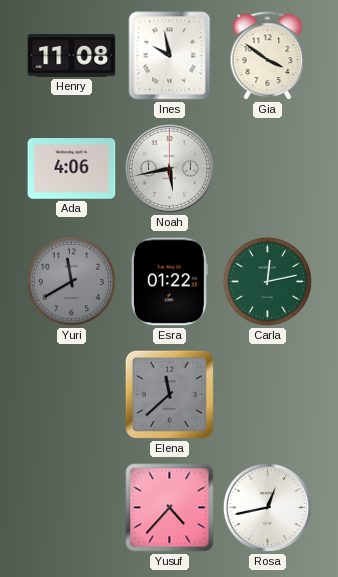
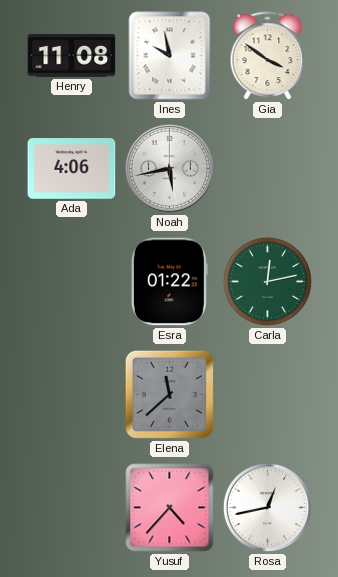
Yuri: 11:40 -> none
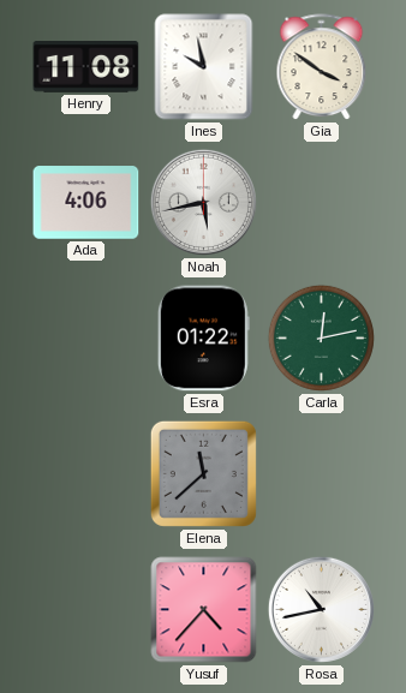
Rosa: 12:43 -> 10:43
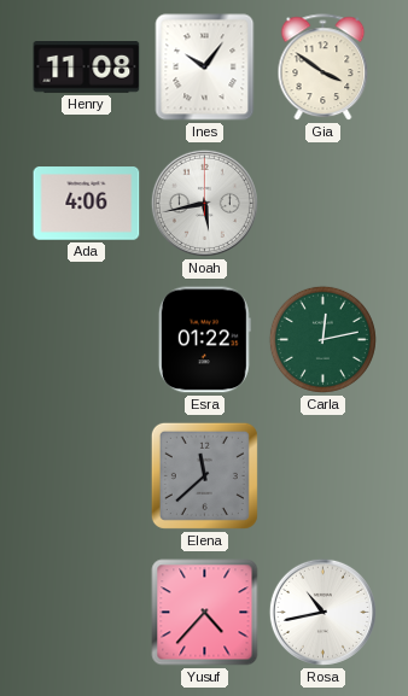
Ines: 9:58 -> 10:06
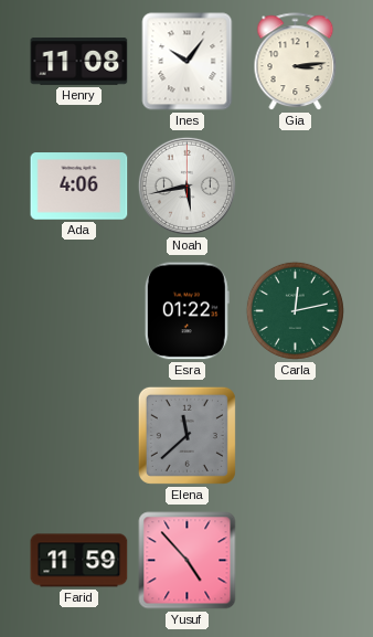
Gia: 3:51 -> 3:14
Farid: none -> 11:59
Yusuf: 4:37 -> 4:53
Rosa: 10:43 -> none
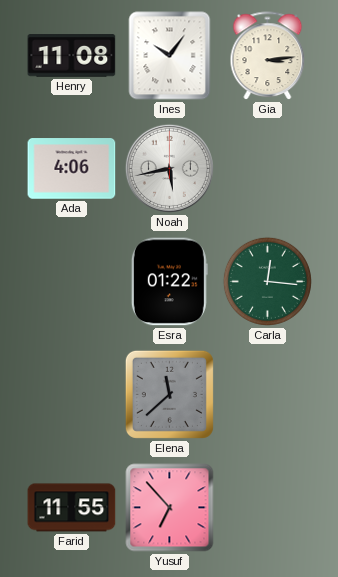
Carla: 12:13 -> 12:16
Farid: 11:59 -> 11:55
Yusuf: 4:53 -> 6:53
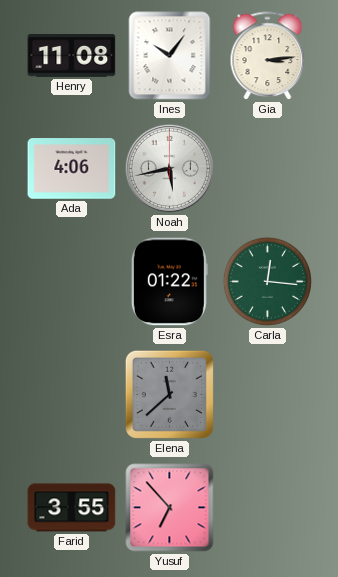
Farid: 11:55 -> 3:55
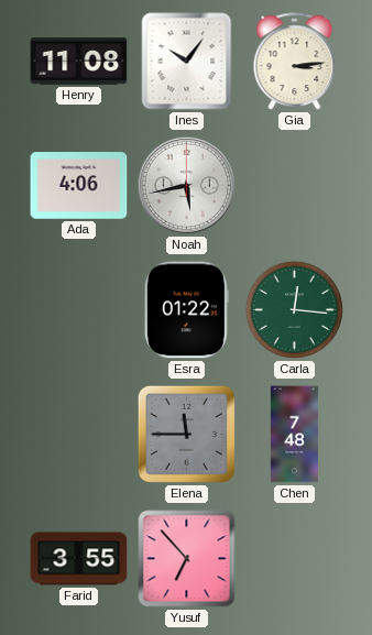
Elena: 11:38 -> 11:45
Chen: none -> 7:48
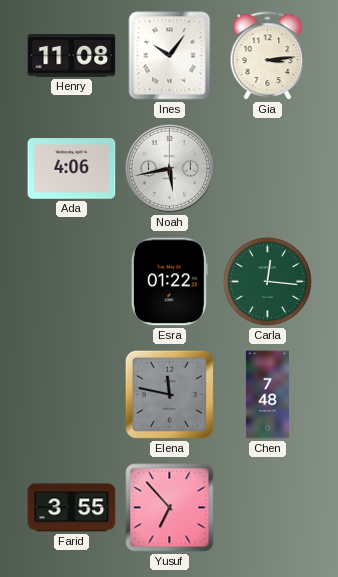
Elena: 11:45 -> 11:47
